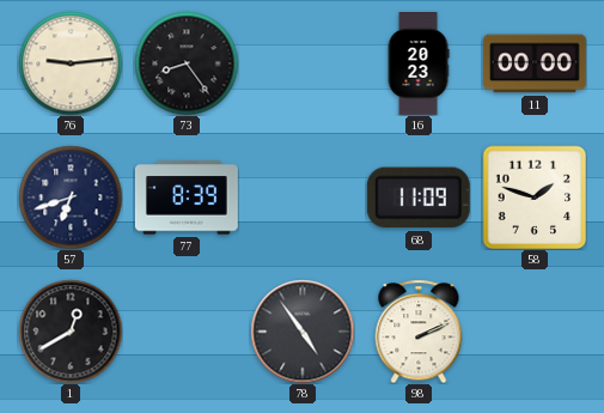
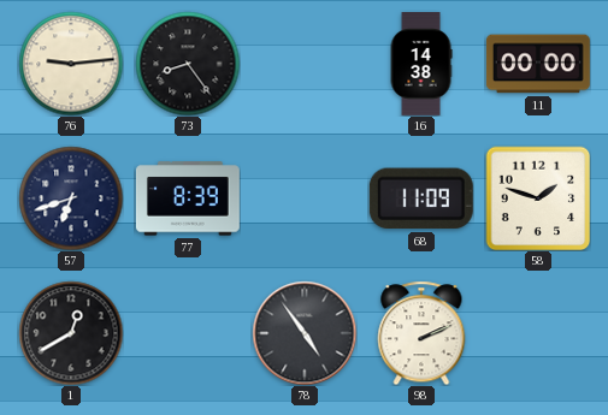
16: 20:23 -> 14:38
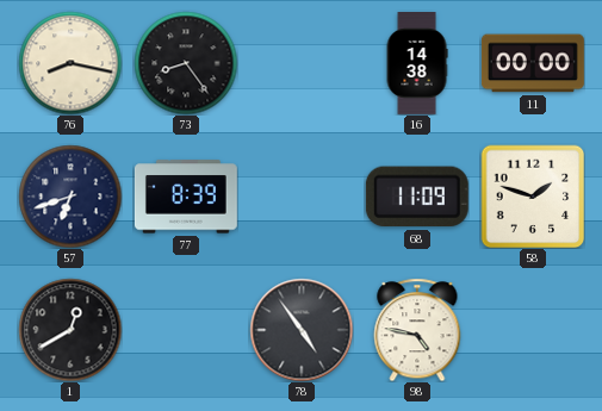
76: 9:14 -> 8:17
98: 2:11 -> 4:47
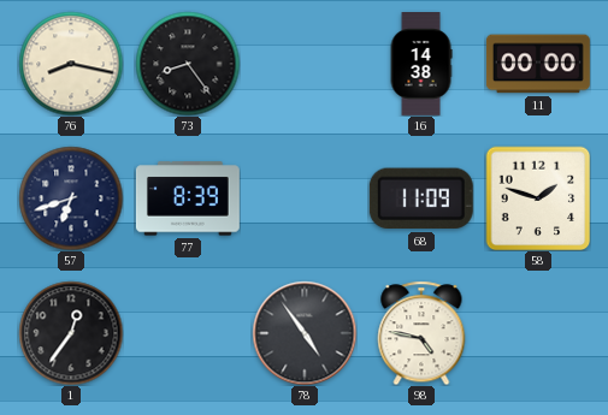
1: 12:40 -> 12:36
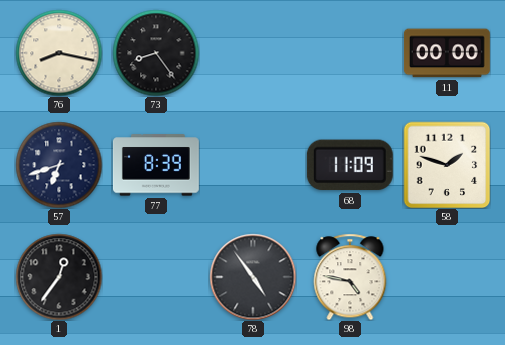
16: 14:38 -> none
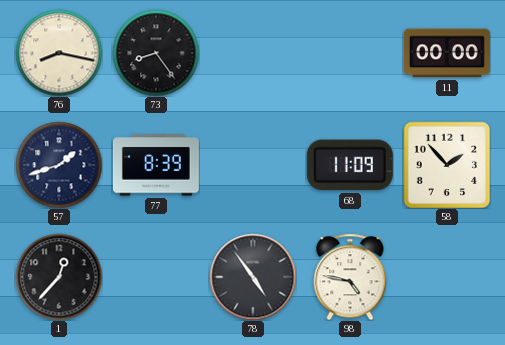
57: 6:42 -> 1:42
58: 1:48 -> 1:53
1: 12:36 -> 12:37
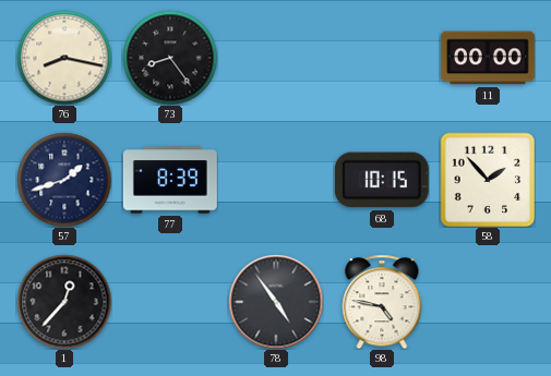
68: 11:09 -> 10:15
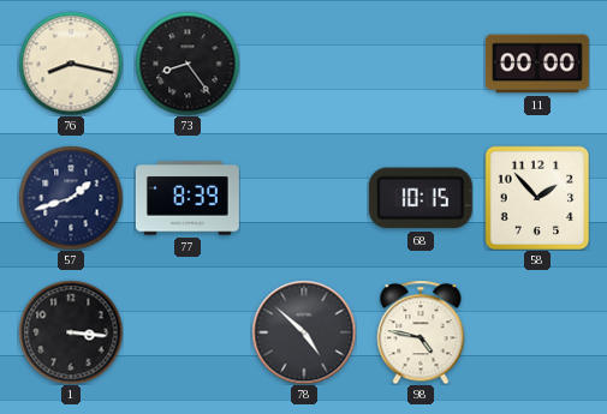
1: 12:37 -> 3:16
78: 4:54 -> 4:52
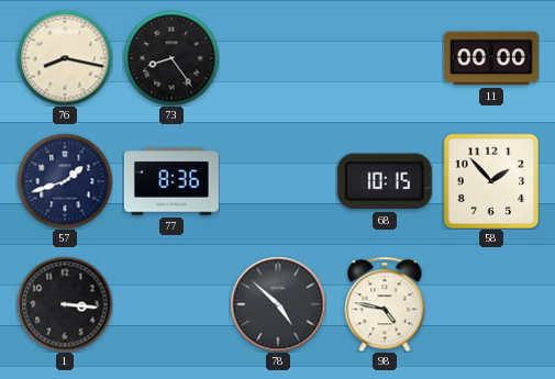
77: 8:39 -> 8:36
